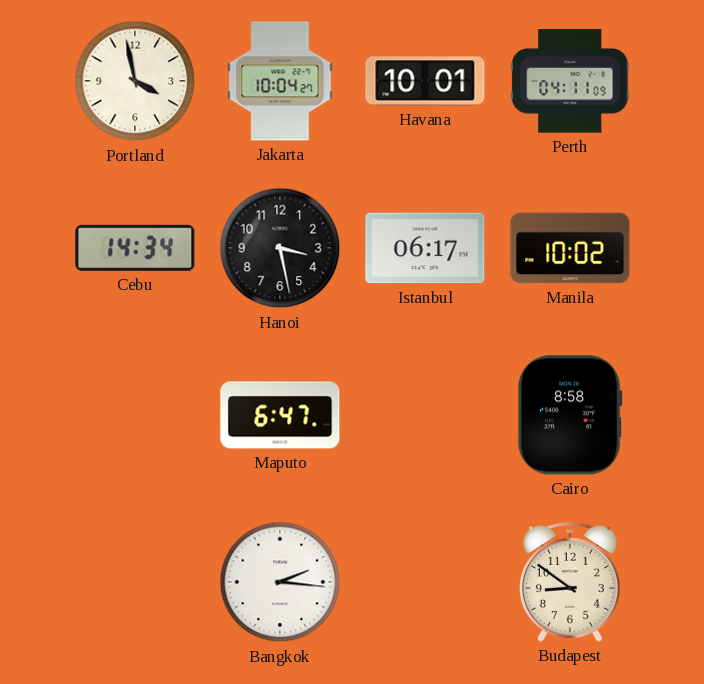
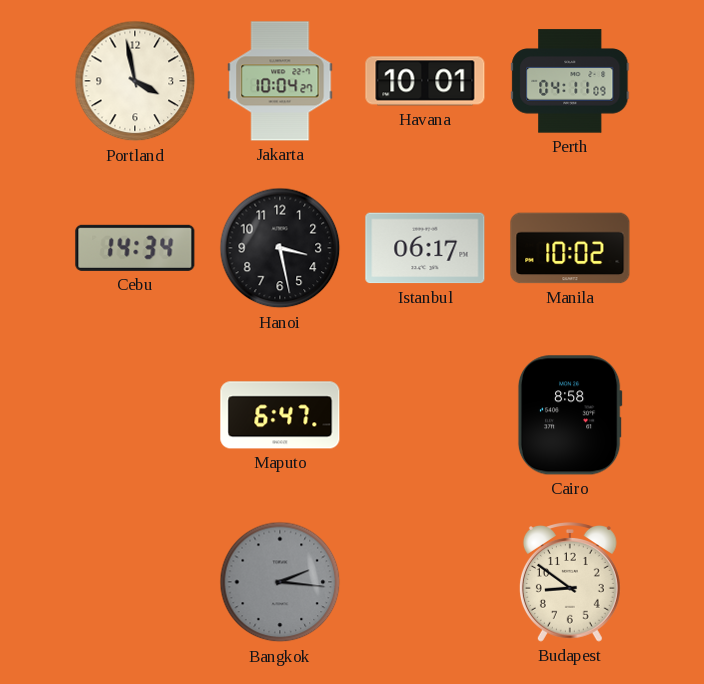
Bangkok dial: white -> grey
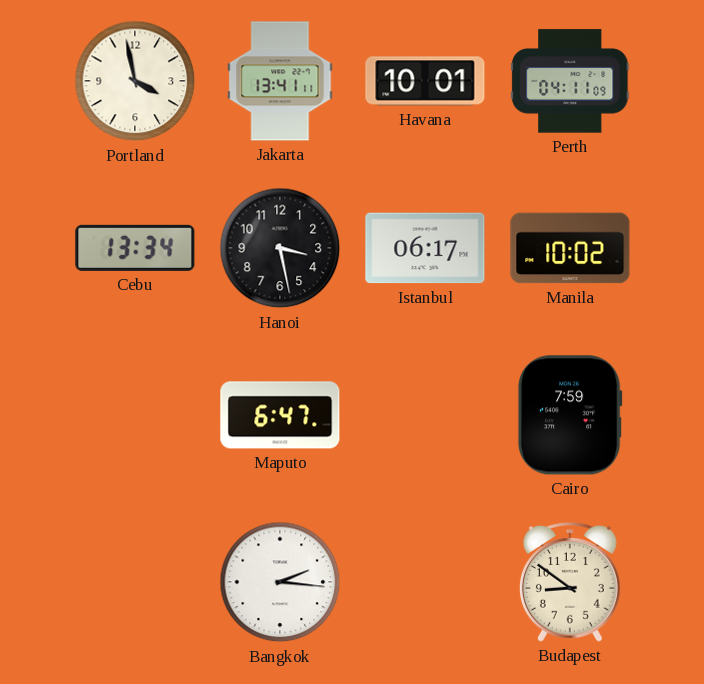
Jakarta: 10:04 -> 13:41
Cebu: 14:34 -> 13:34
Cairo: 8:58 -> 7:59
Bangkok dial: grey -> white
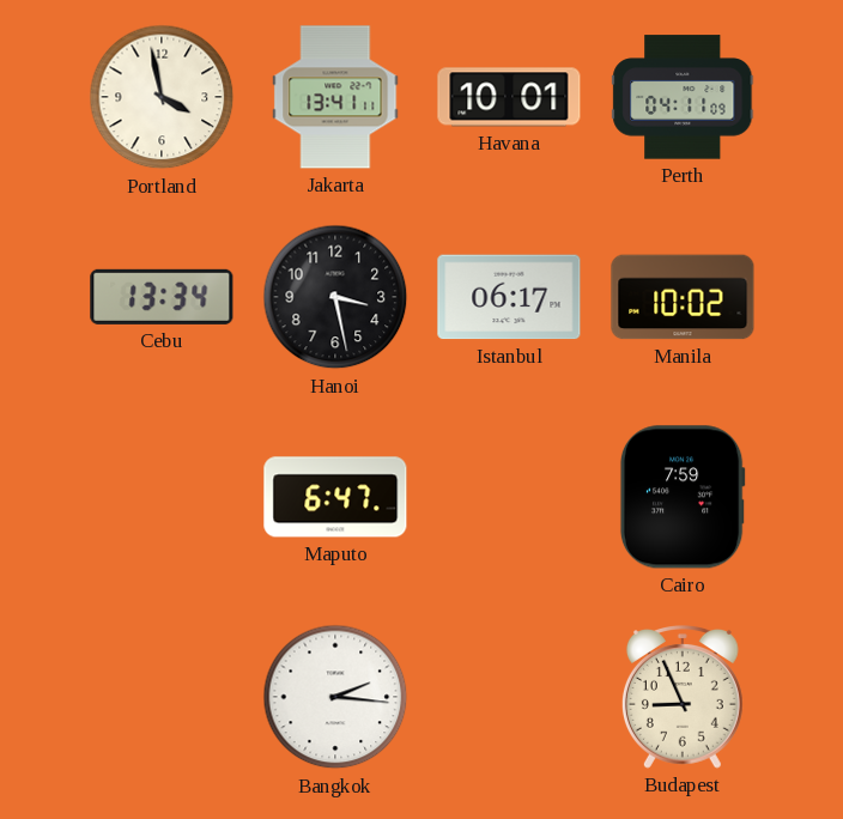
Budapest: 8:51 -> 8:56
